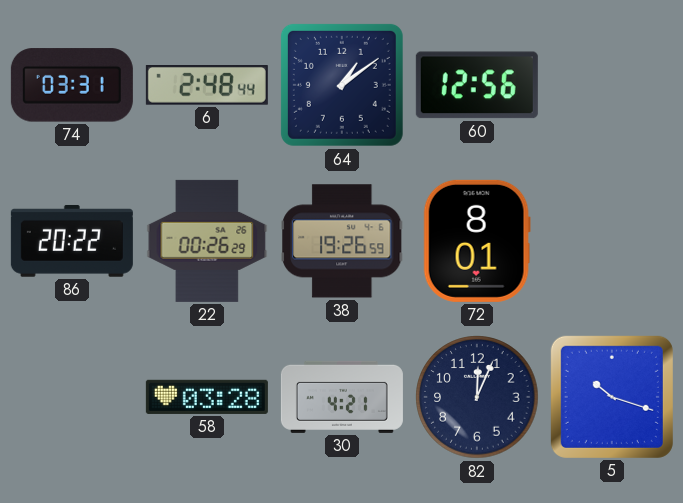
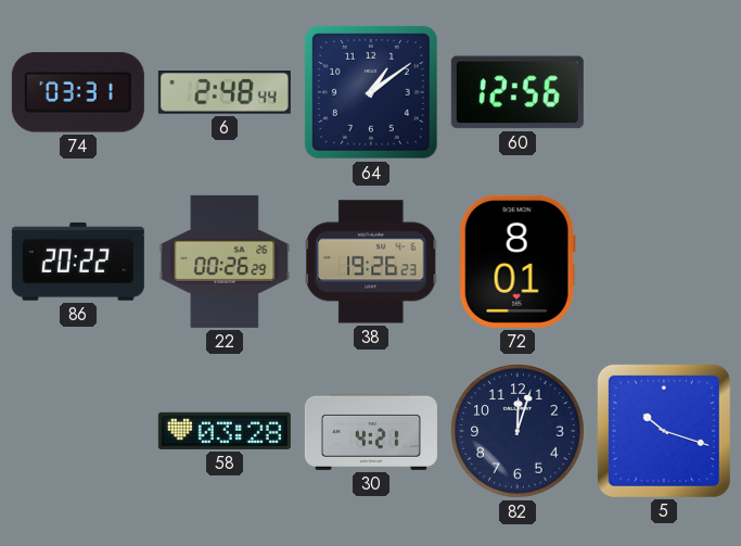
38: 19:26:59 -> 19:26:23
82: 12:04 -> 12:03
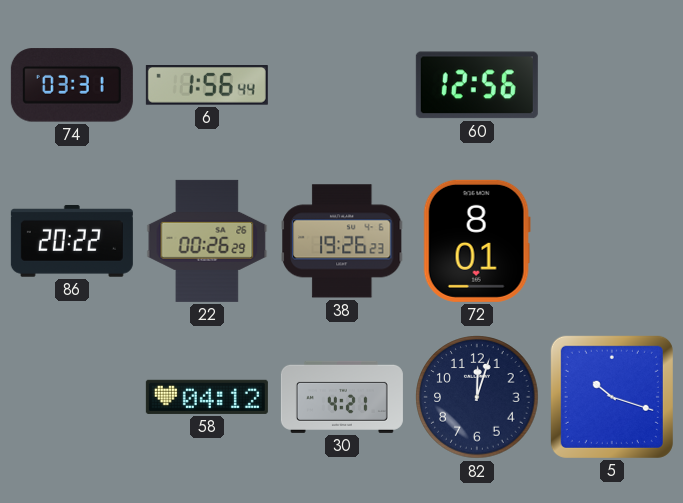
6: 2:48 -> 1:56
64: 1:09 -> none
58: 03:28 -> 04:12
